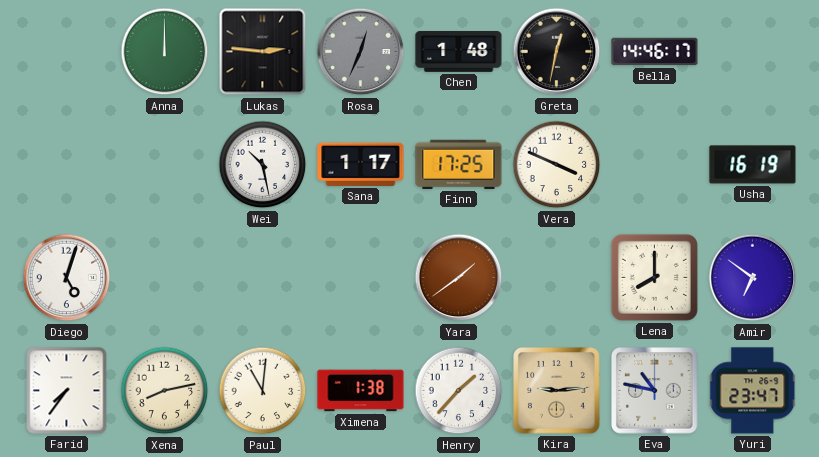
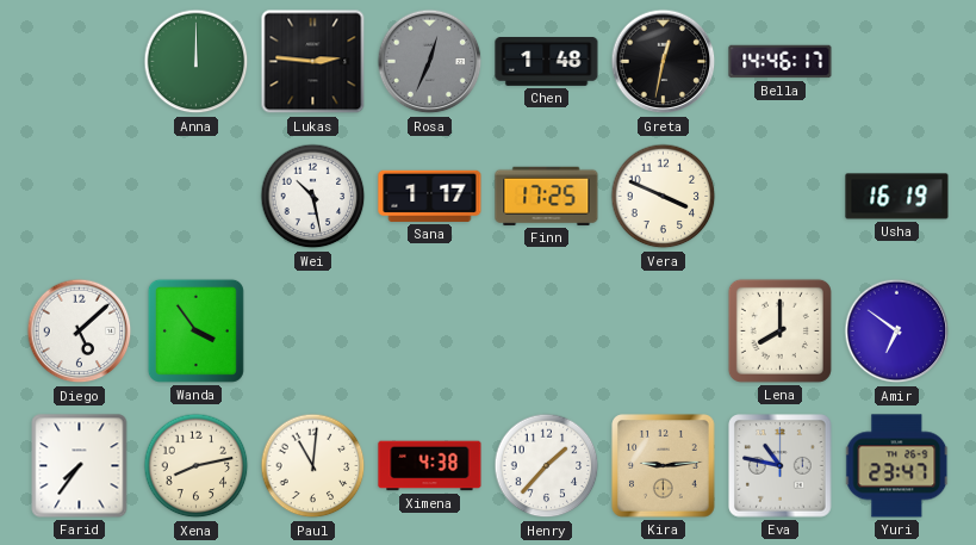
Diego: 5:03 -> 5:08
Wanda: none -> 3:54
Yara: 1:39 -> none
Ximena: 1:38 -> 4:38
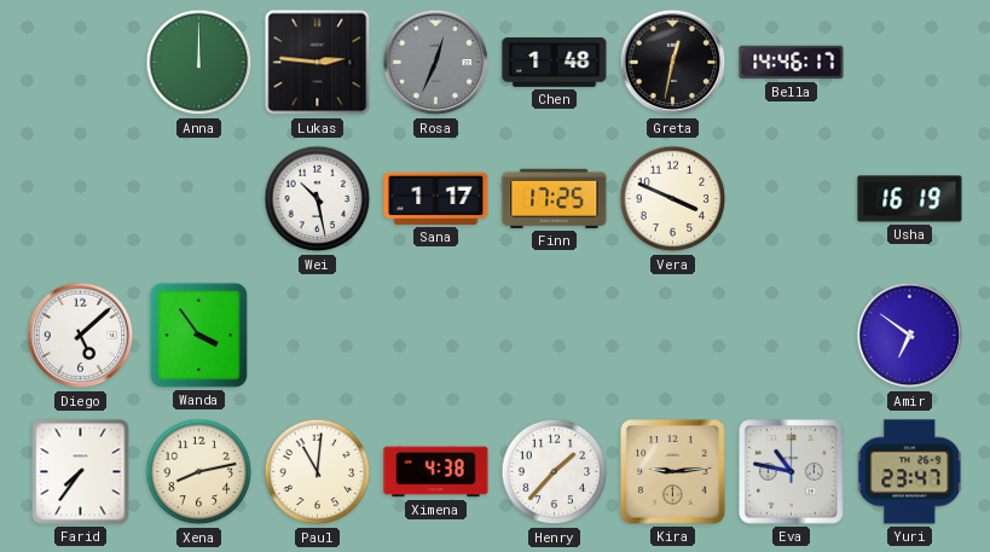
Lena: 8:00 -> none
